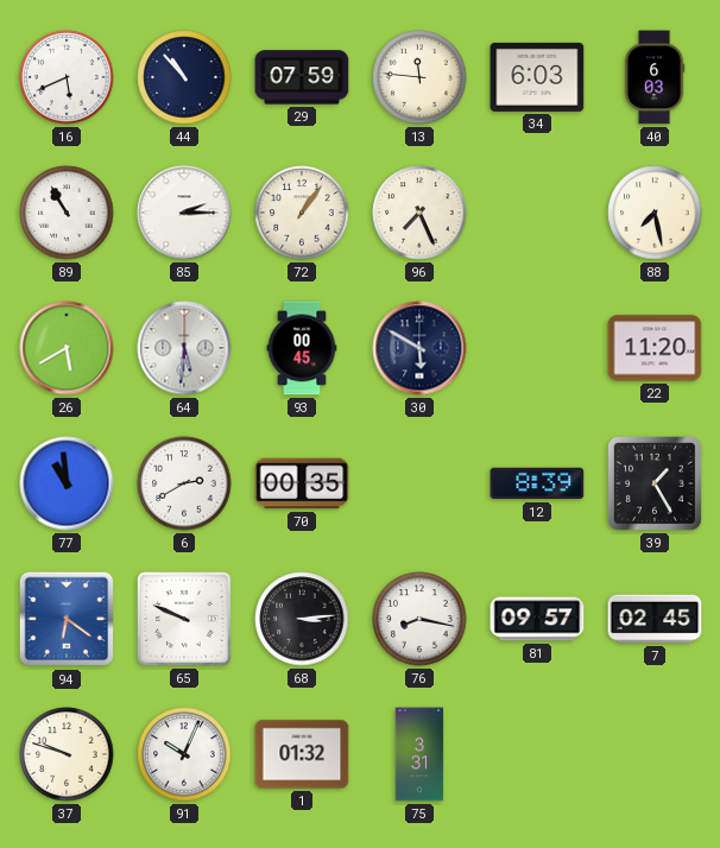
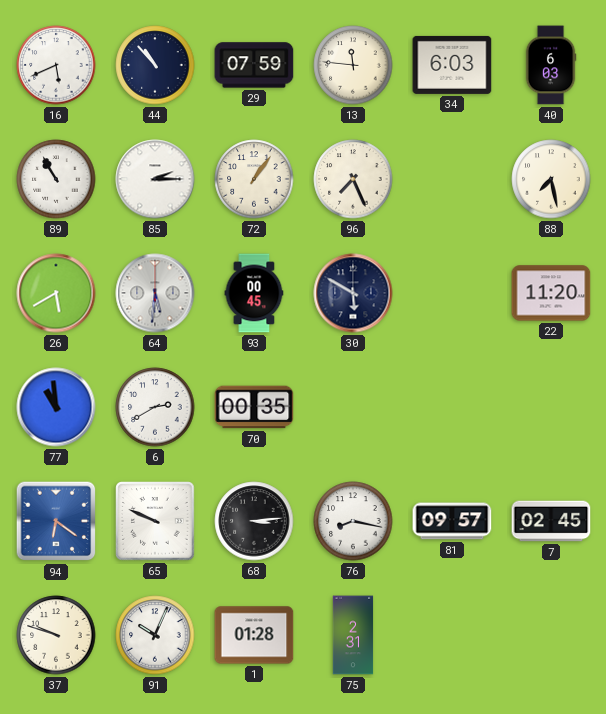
12: 8:39 -> none
39: 1:25 -> none
1: 01:32 -> 01:28
75: 3:31 -> 2:31
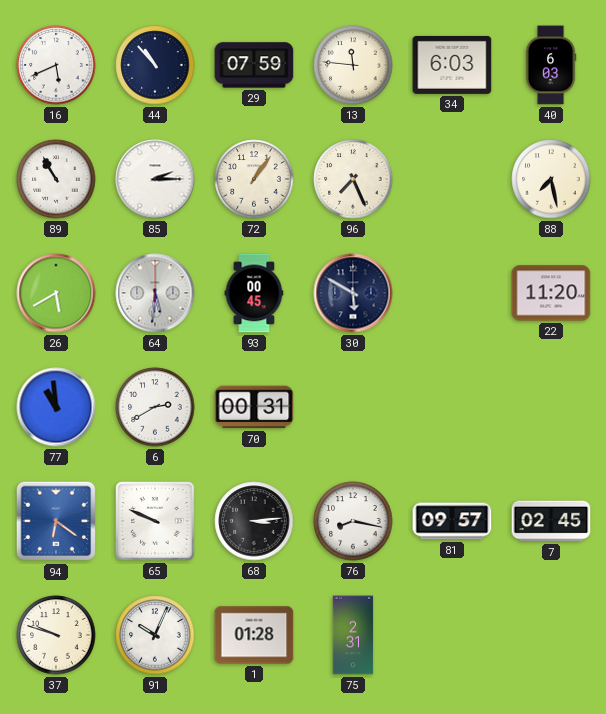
70: 00:35 -> 00:31
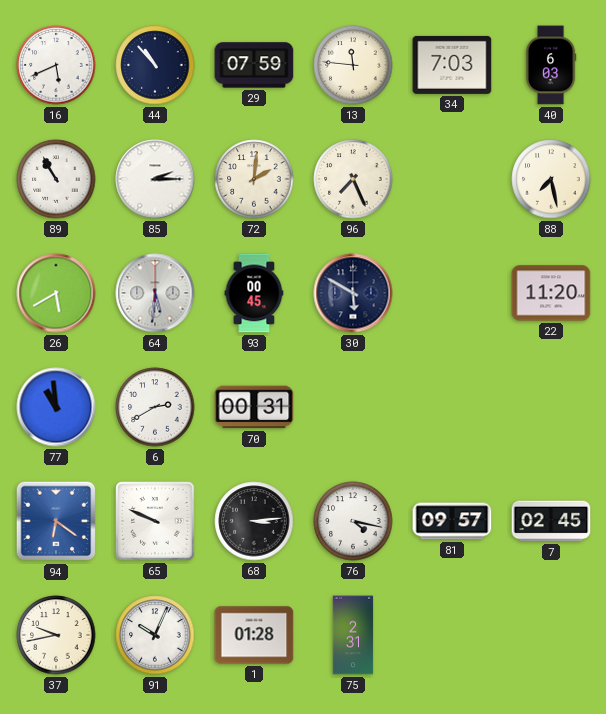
34: 6:03 -> 7:03
72: 1:06 -> 2:01
76: 8:17 -> 4:17
37: 9:48 -> 9:43
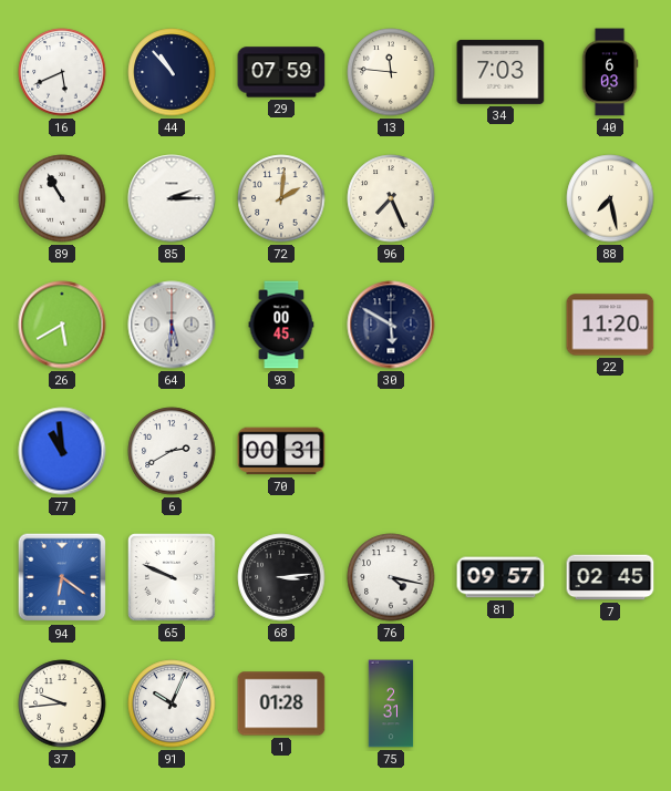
37: 9:43 -> 9:44
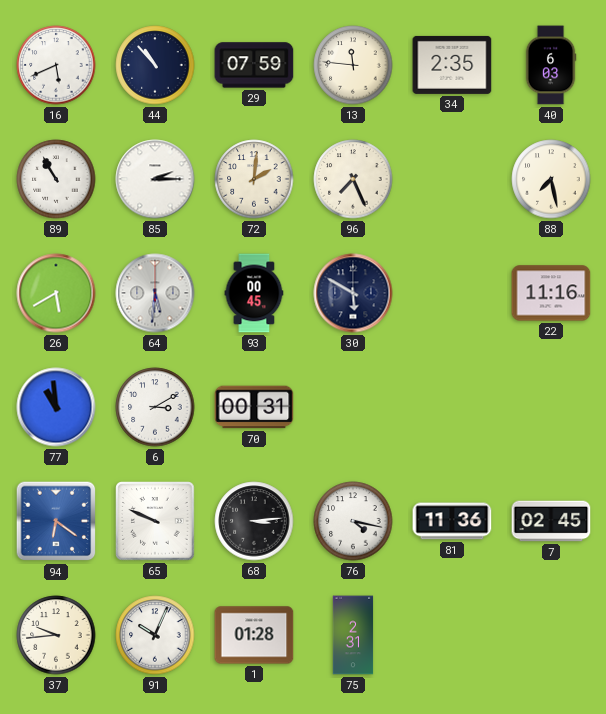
34: 7:03 -> 2:35
22: 11:20 -> 11:16
6: 2:40 -> 3:10
81: 09:57 -> 11:36
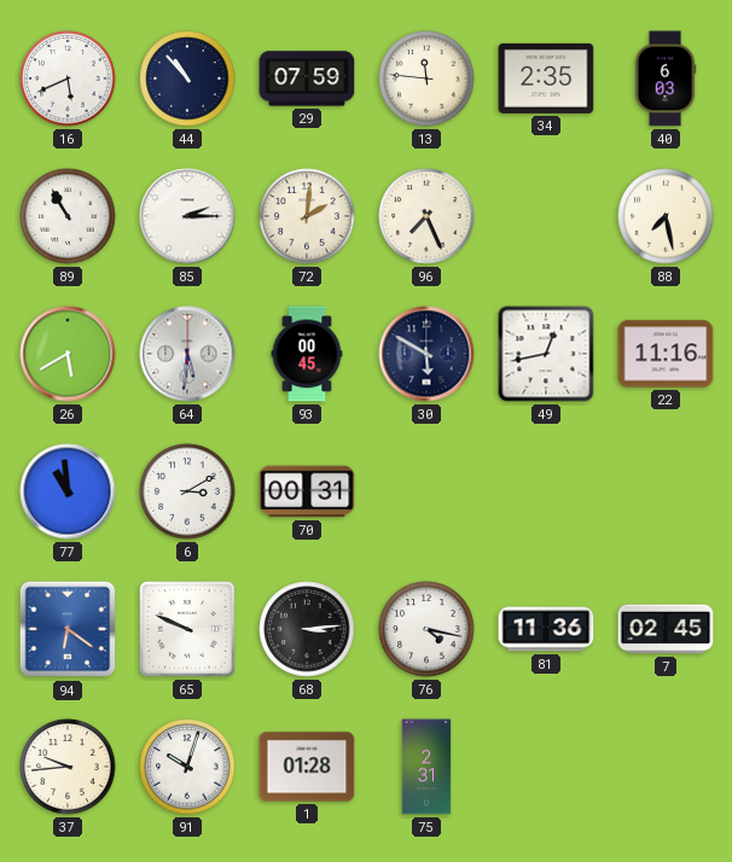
49: none -> 12:43
91: 10:04 -> 10:03
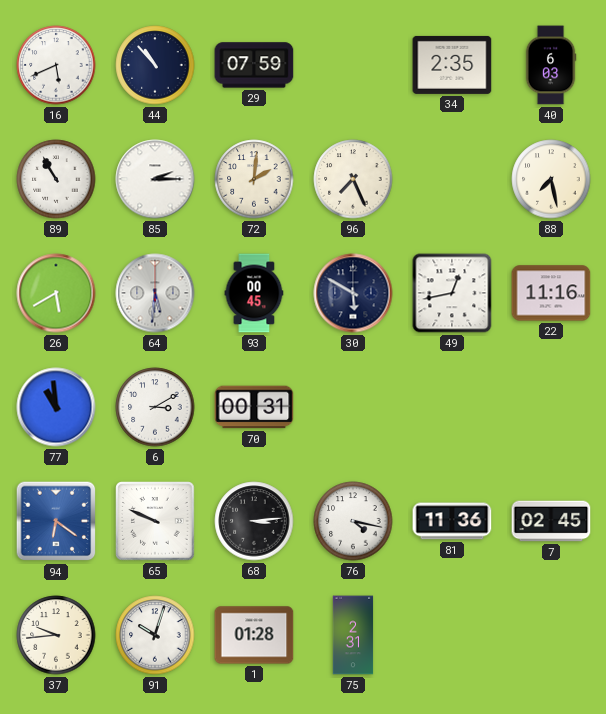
13: 11:46 -> none
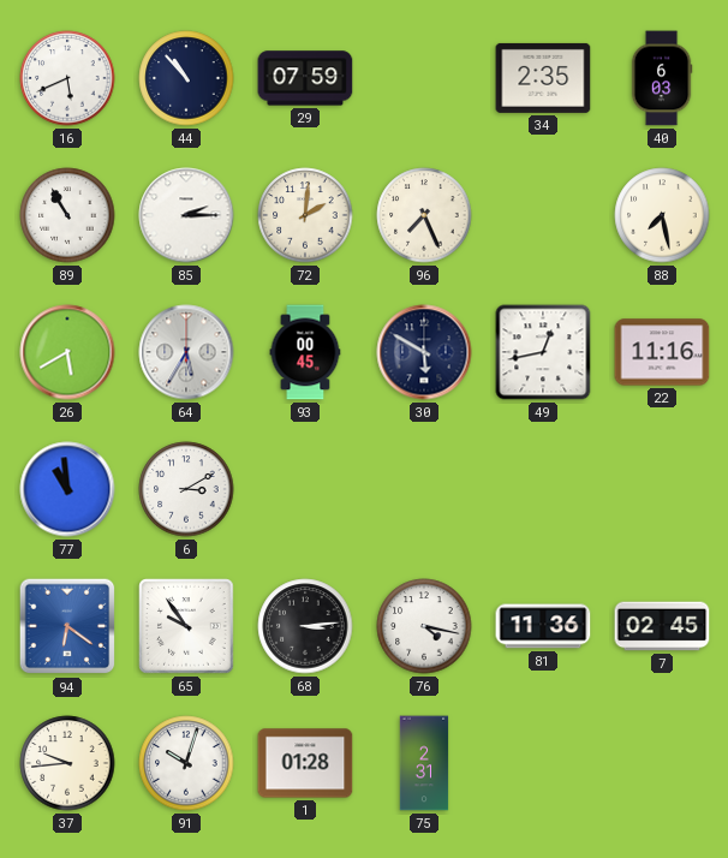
64: 5:31 -> 5:35
70: 00:31 -> none
65: 9:49 -> 9:54
